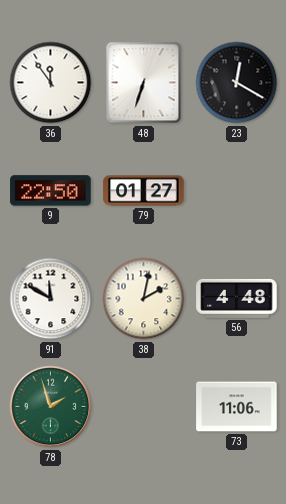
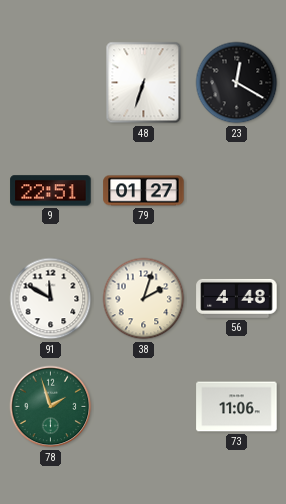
36: 11:54 -> none
9: 22:50 -> 22:51
38: 2:02 -> 2:03
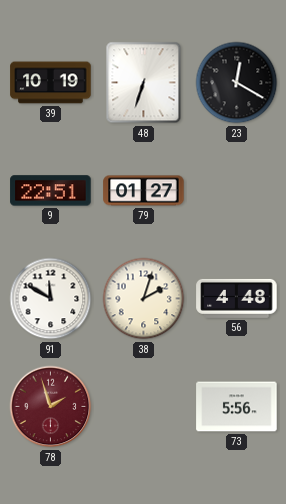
39: none -> 10:19
78 dial: green -> burgundy
73: 11:06 -> 5:56
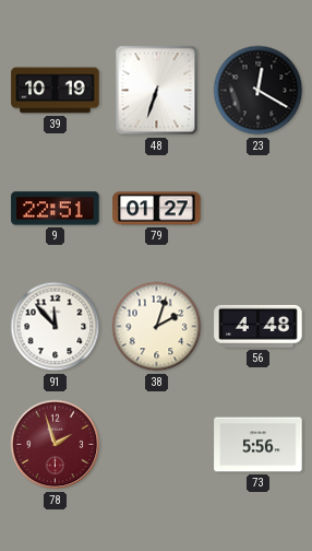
91: 11:50 -> 11:53
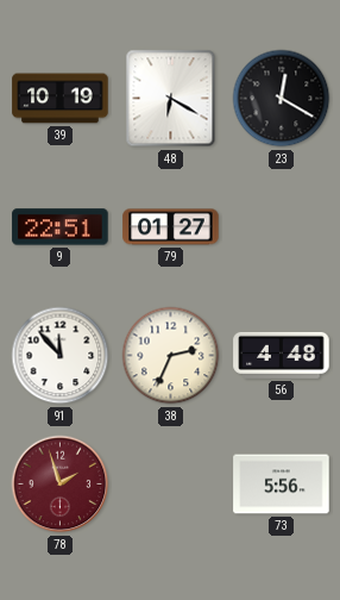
48: 6:33 -> 6:20
38: 2:03 -> 2:34
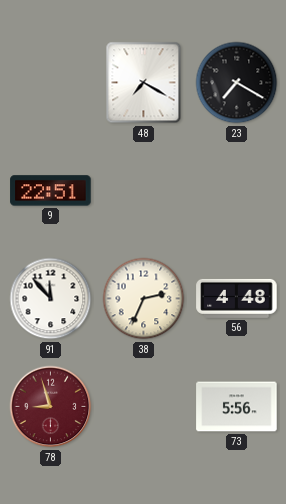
39: 10:19 -> none
48: 6:20 -> 7:20
23: 12:20 -> 7:20
79: 01:27 -> none
78: 1:57 -> 8:57
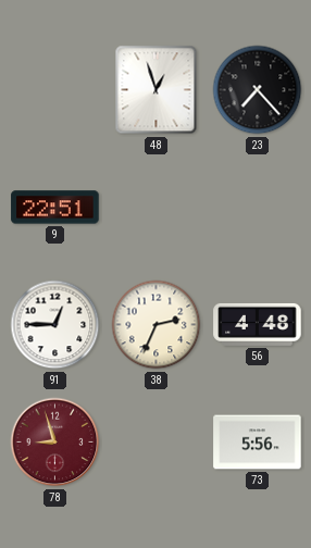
48: 7:20 -> 12:57
23: 7:20 -> 7:23
91: 11:53 -> 12:45
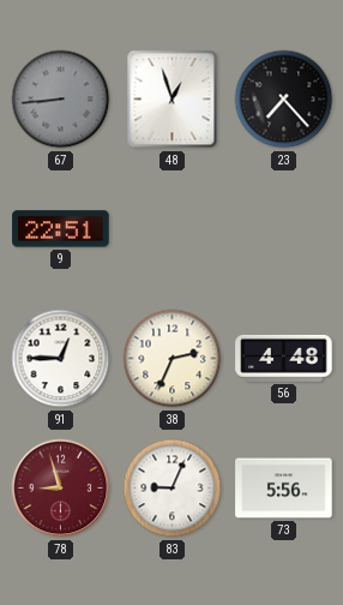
67: none -> 8:44
83: none -> 9:04
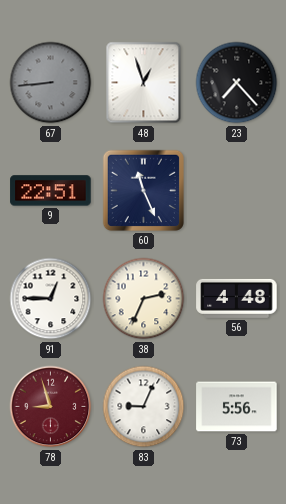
60: none -> 11:26
